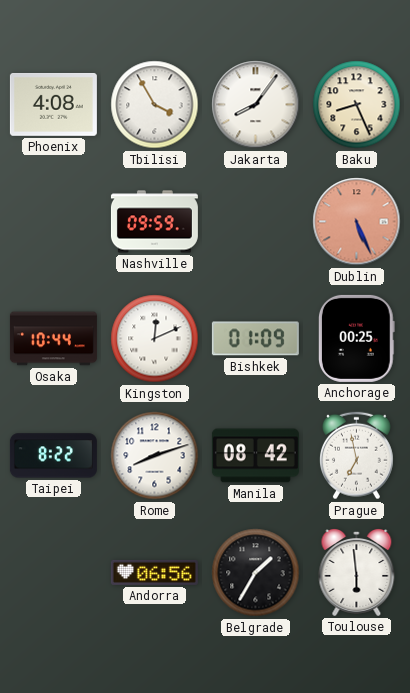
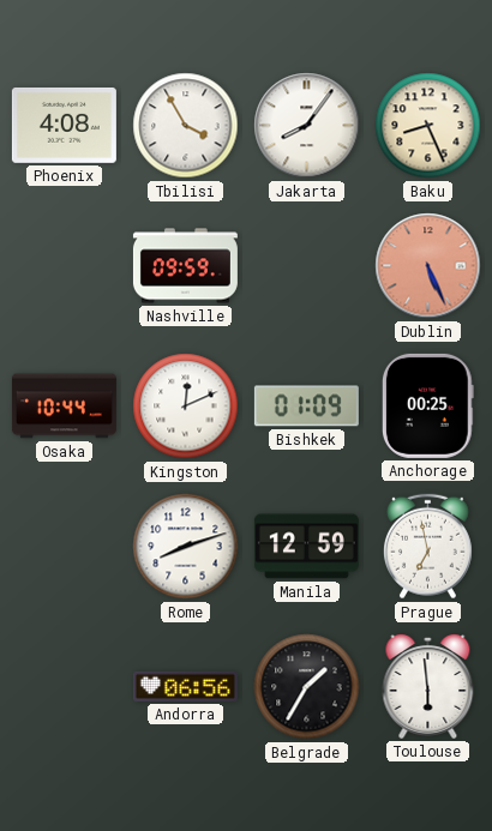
Taipei: 8:22 -> none
Manila: 08:42 -> 12:59
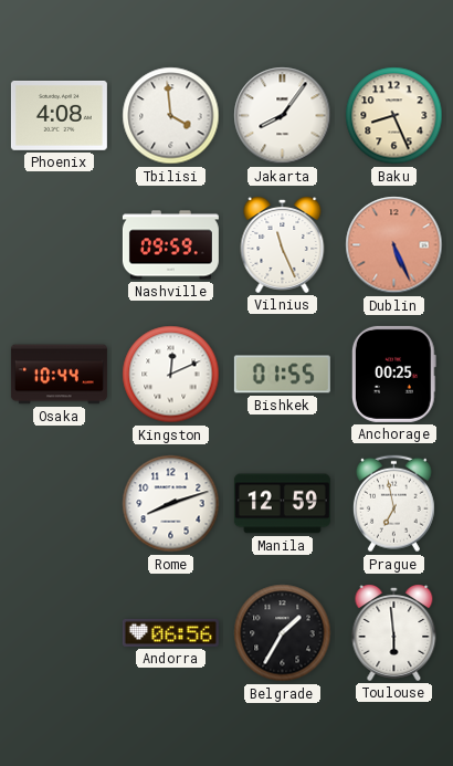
Tbilisi: 3:55 -> 3:59
Vilnius: none -> 11:26
Bishkek: 01:09 -> 01:55
